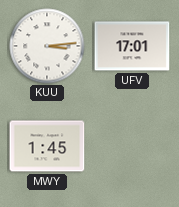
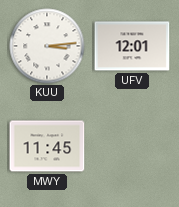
UFV: 17:01 -> 12:01
MWY: 1:45 -> 11:45
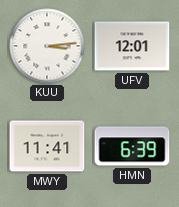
MWY: 11:45 -> 11:41
HMN: none -> 6:39
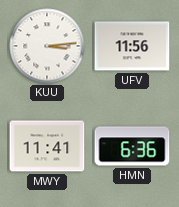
UFV: 12:01 -> 11:56
HMN: 6:39 -> 6:36
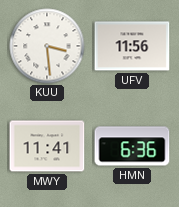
KUU: 3:14 -> 3:29
